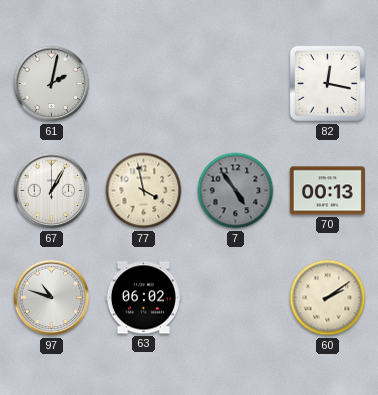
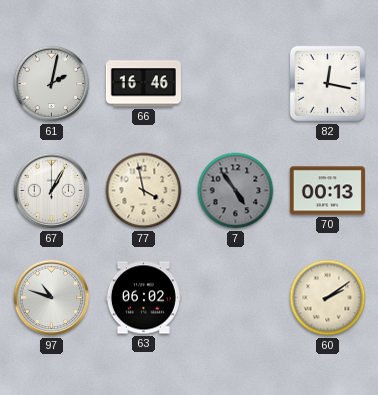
66: none -> 16:46
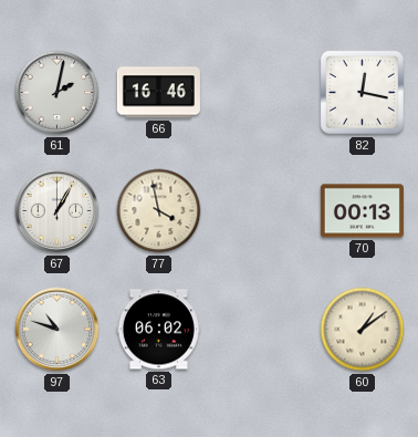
7: 4:54 -> none
60: 2:09 -> 1:09
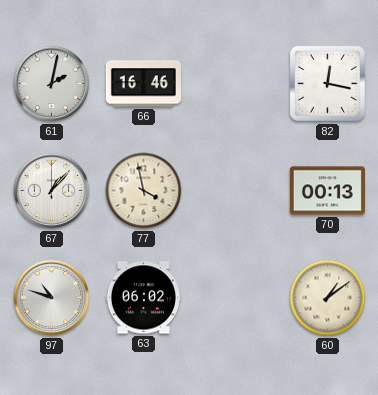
67: 1:05 -> 1:07
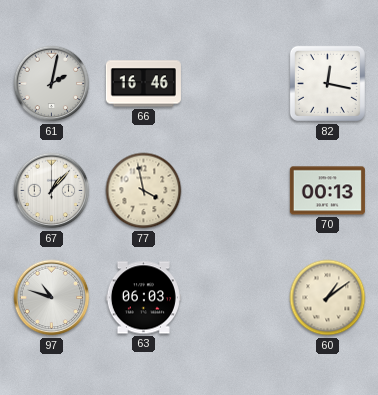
63: 06:02 -> 06:03
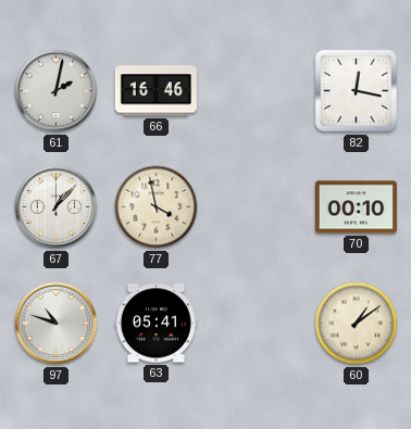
70: 00:13 -> 00:10
63: 06:03 -> 05:41
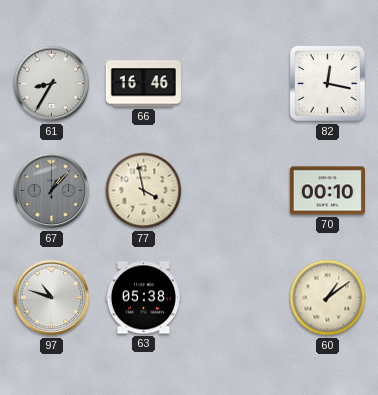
61: 2:02 -> 8:35
67 dial: white -> grey
63: 05:41 -> 05:38
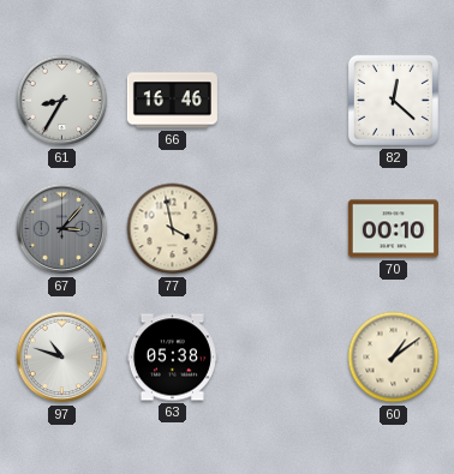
82: 12:17 -> 12:22
67: 1:07 -> 3:07
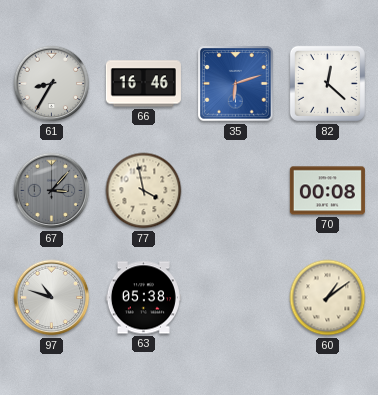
35: none -> 6:12
70: 00:10 -> 00:08
